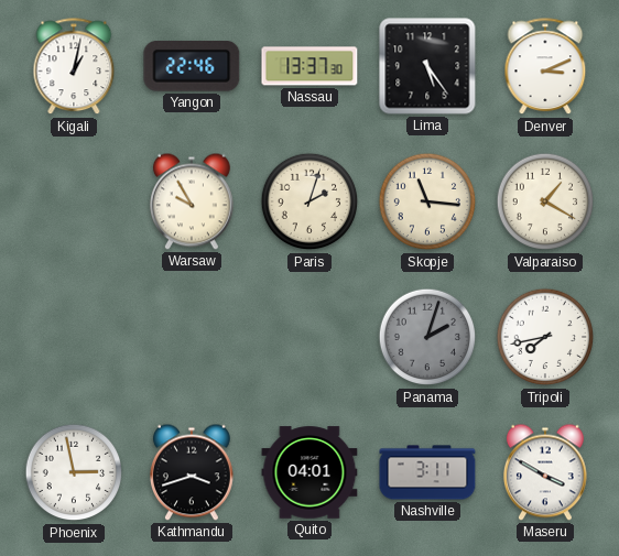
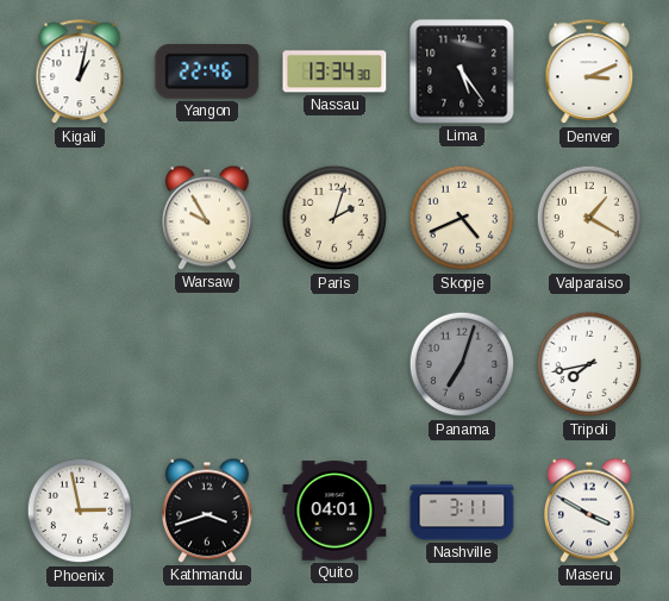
Nassau: 13:37 -> 13:34
Skopje: 11:16 -> 4:41
Panama: 2:03 -> 7:03
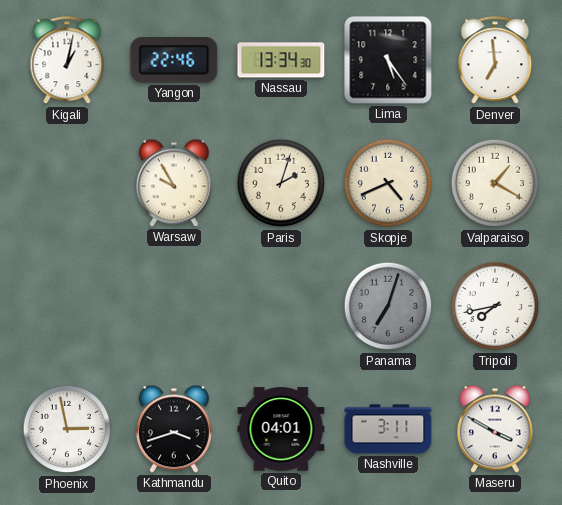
Denver: 3:11 -> 6:59
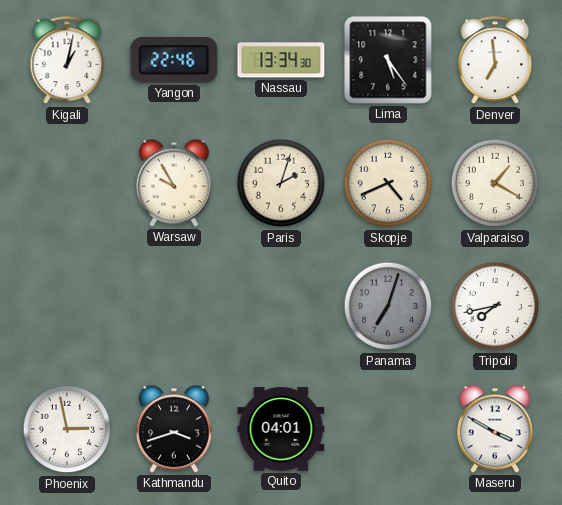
Nashville: 3:11 -> none
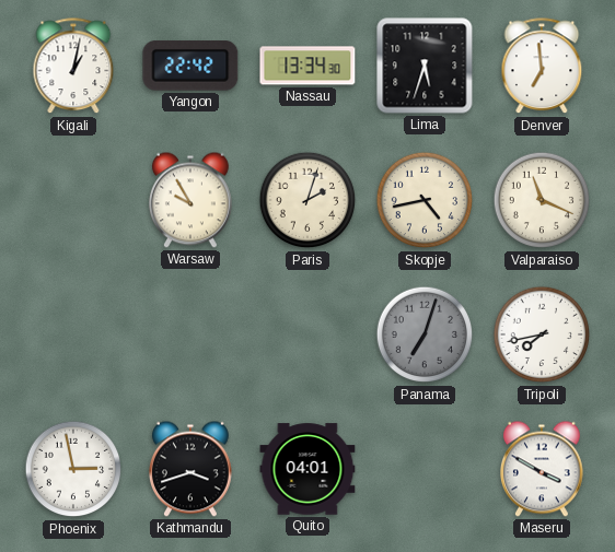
Yangon: 22:46 -> 22:42
Lima: 5:24 -> 5:33
Skopje: 4:41 -> 4:43
Valparaiso: 1:20 -> 11:19
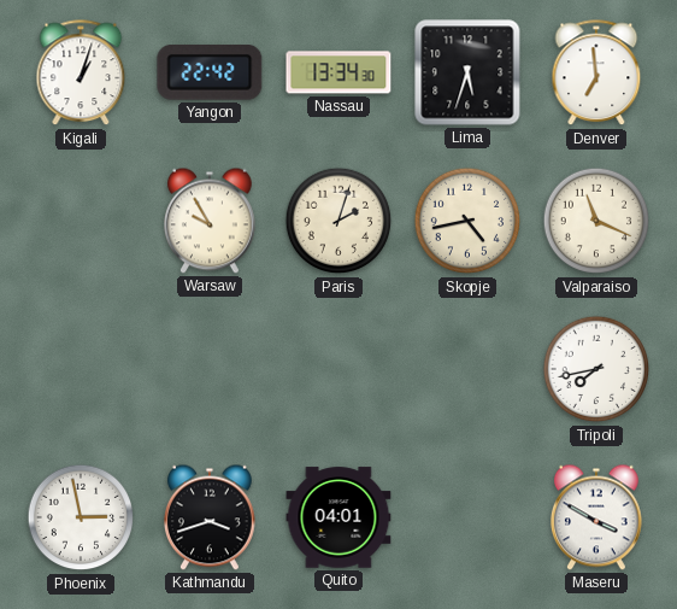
Kigali: 1:02 -> 1:03
Panama: 7:03 -> none
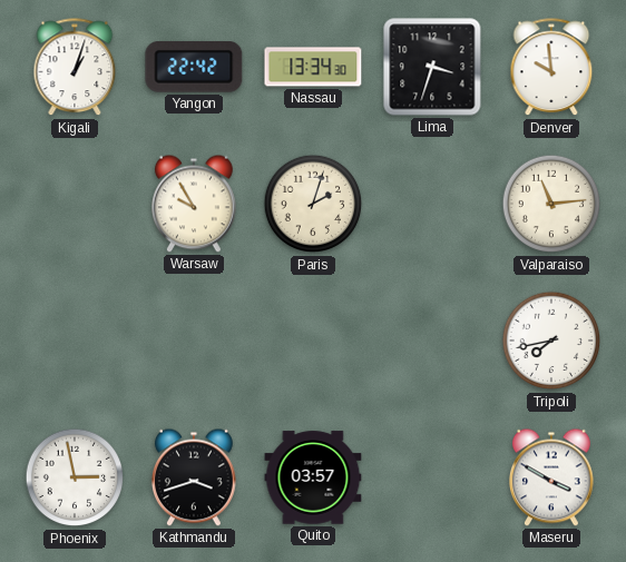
Lima: 5:33 -> 3:33
Denver: 6:59 -> 9:59
Skopje: 4:43 -> none
Valparaiso: 11:19 -> 11:14
Quito: 04:01 -> 03:57
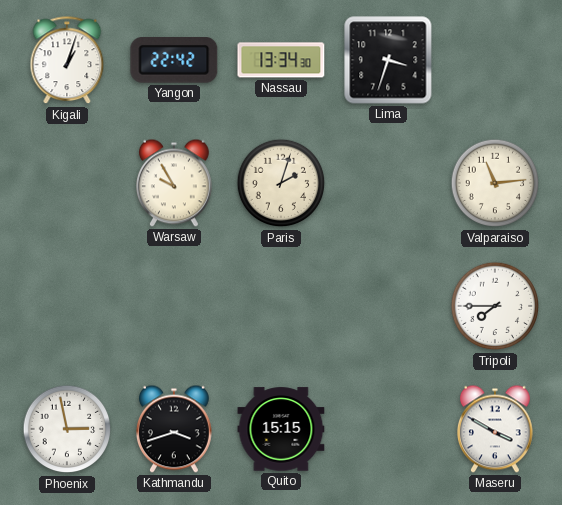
Denver: 9:59 -> none
Tripoli: 7:43 -> 7:45
Quito: 03:57 -> 15:15
